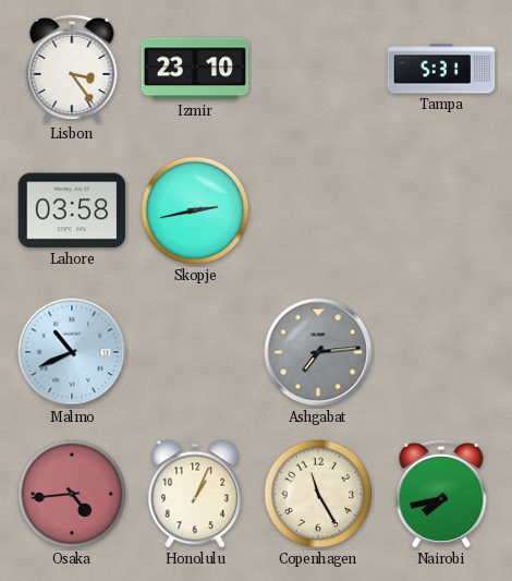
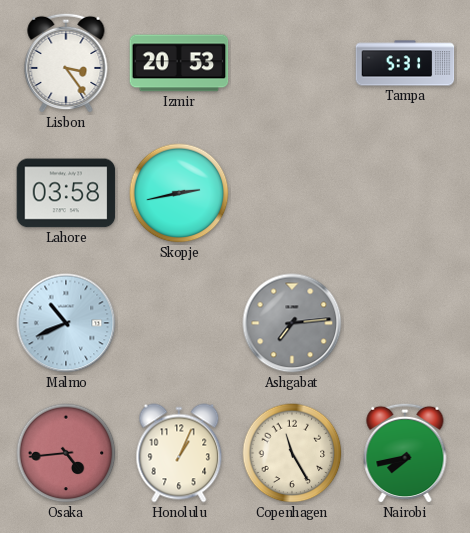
Izmir: 23:10 -> 20:53
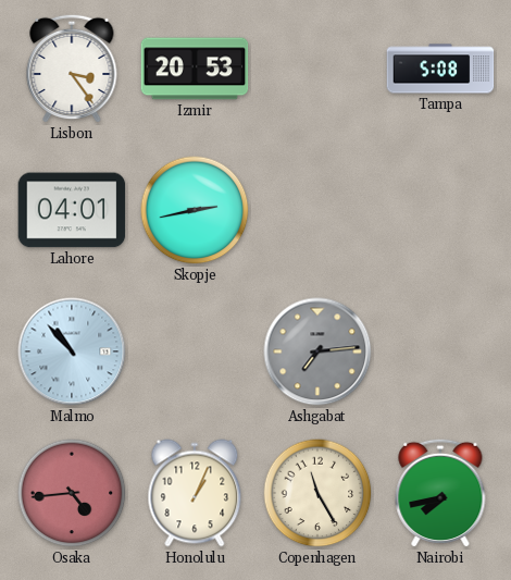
Tampa: 5:31 -> 5:08
Lahore: 03:58 -> 04:01
Malmo: 10:41 -> 10:53
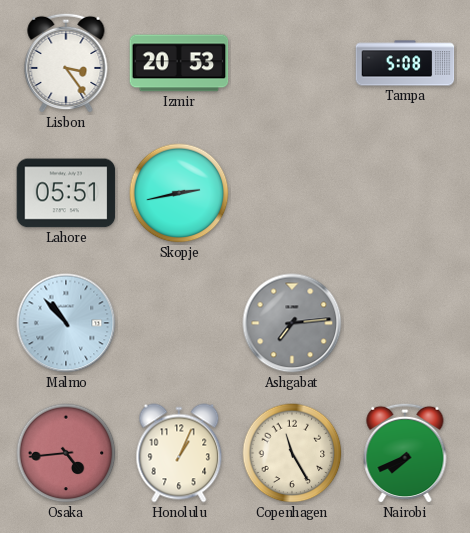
Lahore: 04:01 -> 05:51
Nairobi: 7:43 -> 7:41
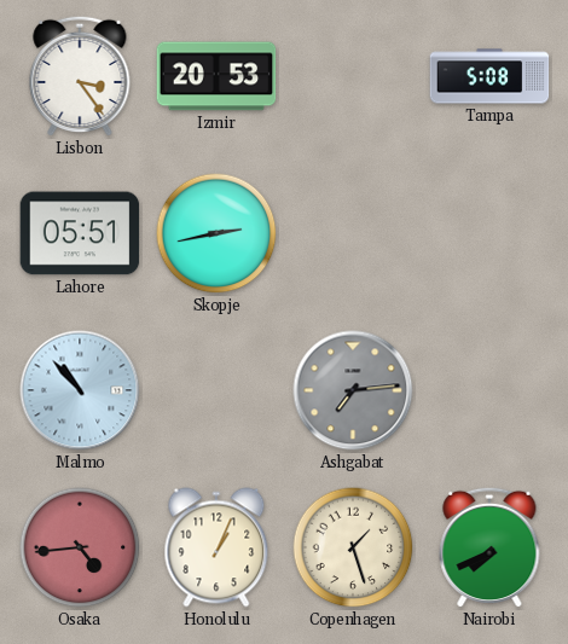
Copenhagen: 11:25 -> 1:27
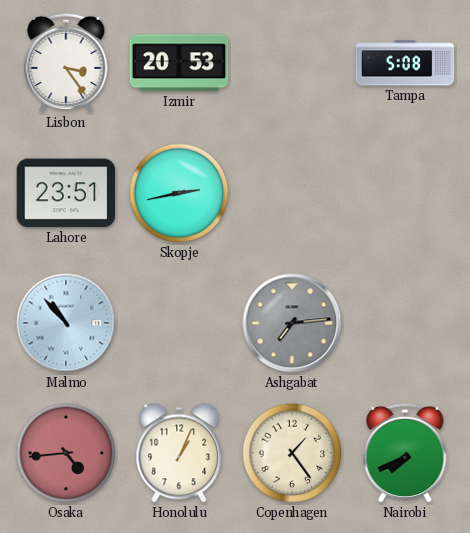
Lahore: 05:51 -> 23:51
Copenhagen: 1:27 -> 1:24
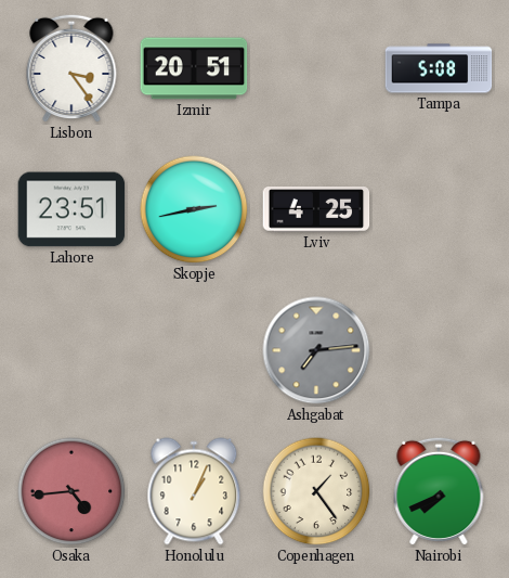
Izmir: 20:53 -> 20:51
Lviv: none -> 4:25
Malmo: 10:53 -> none
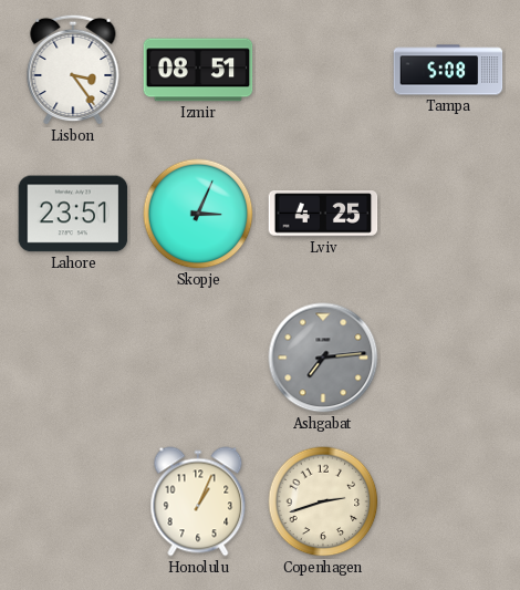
Izmir: 20:51 -> 08:51
Skopje: 2:43 -> 3:04
Osaka: 4:44 -> none
Copenhagen: 1:24 -> 2:42
Nairobi: 7:41 -> none
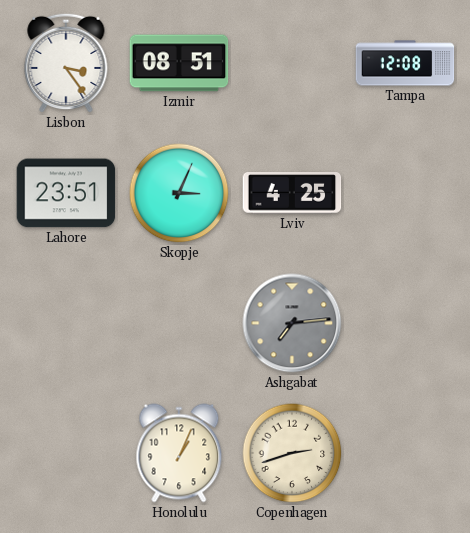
Tampa: 5:08 -> 12:08
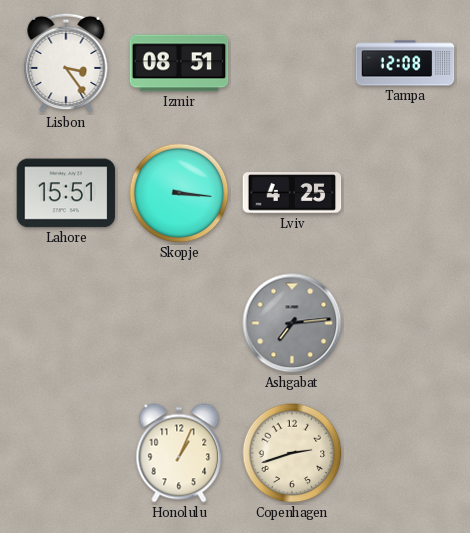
Lahore: 23:51 -> 15:51
Skopje: 3:04 -> 3:16
